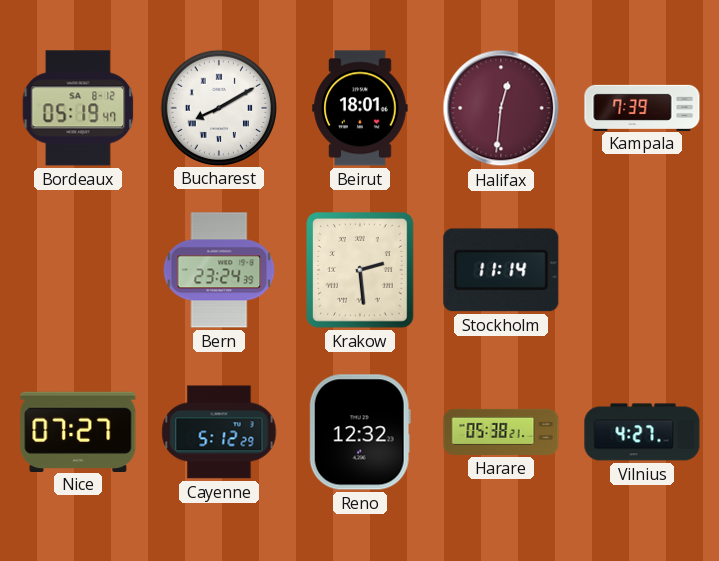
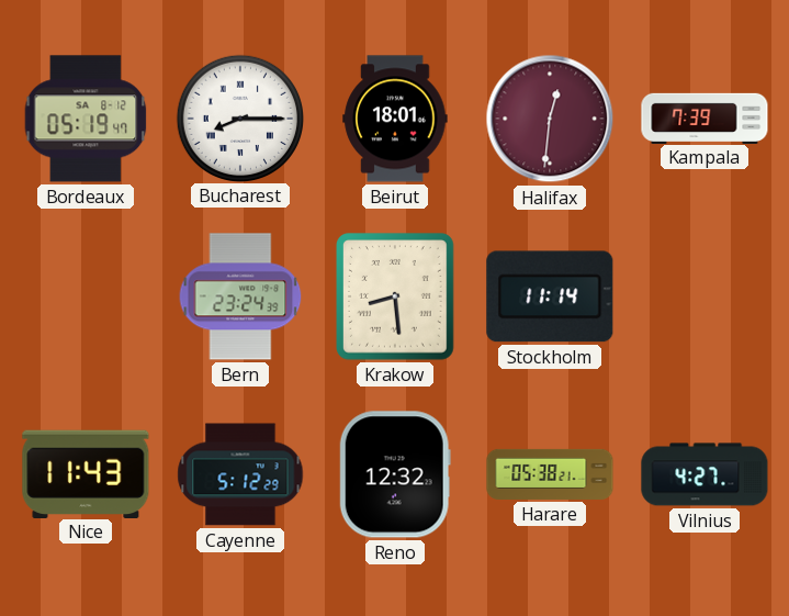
Bucharest: 8:10 -> 8:15
Krakow: 2:29 -> 8:29
Nice: 07:27 -> 11:43
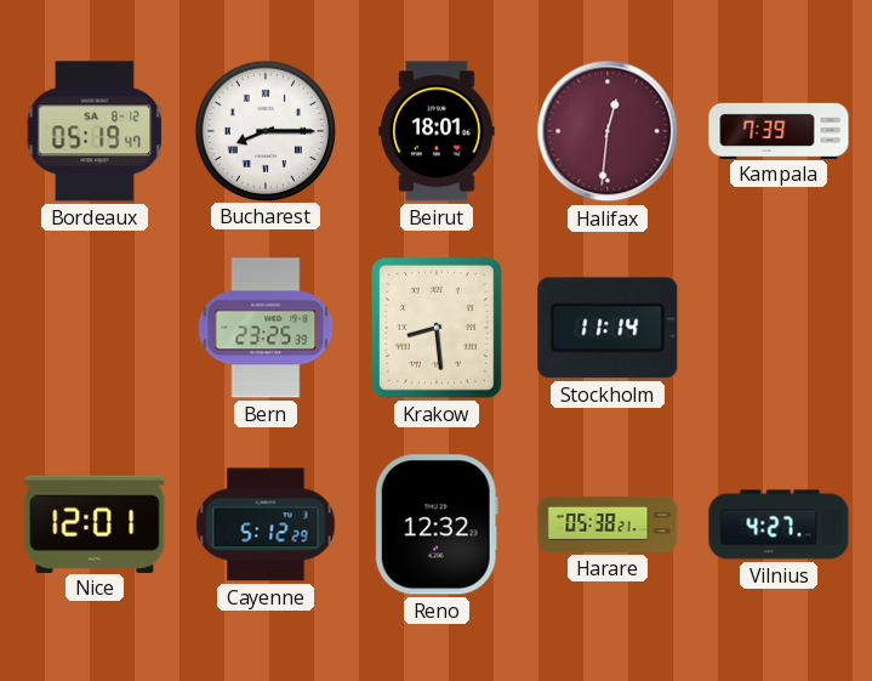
Bern: 23:24 -> 23:25
Nice: 11:43 -> 12:01
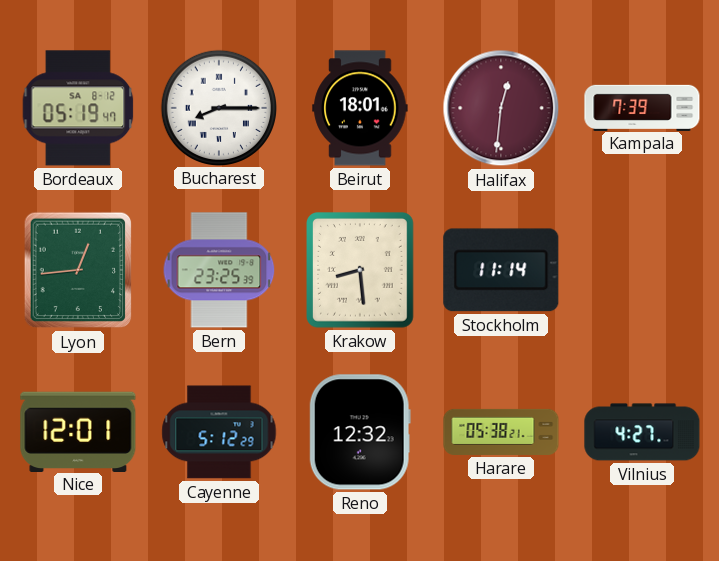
Lyon: none -> 12:44
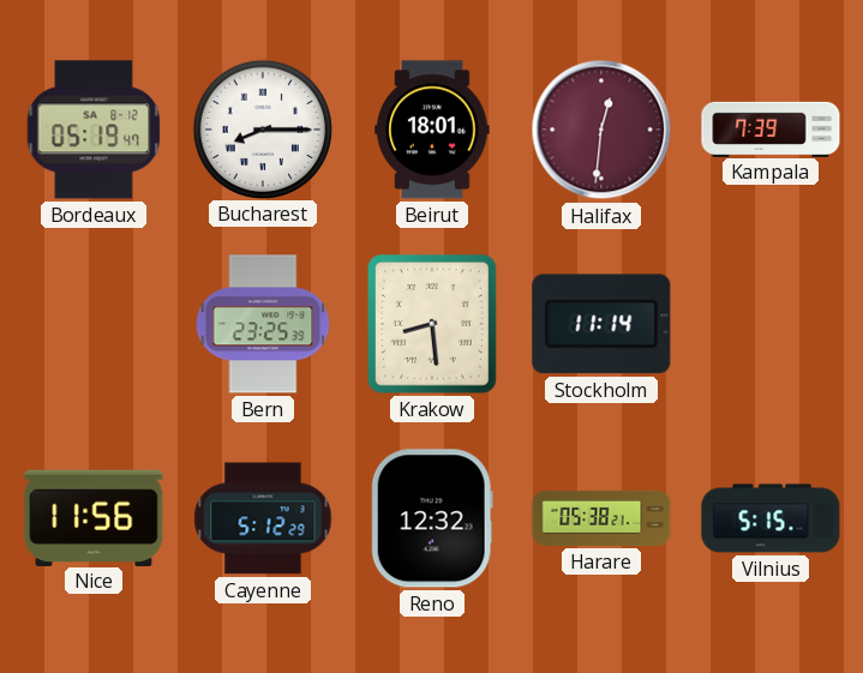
Lyon: 12:44 -> none
Nice: 12:01 -> 11:56
Vilnius: 4:27 -> 5:15
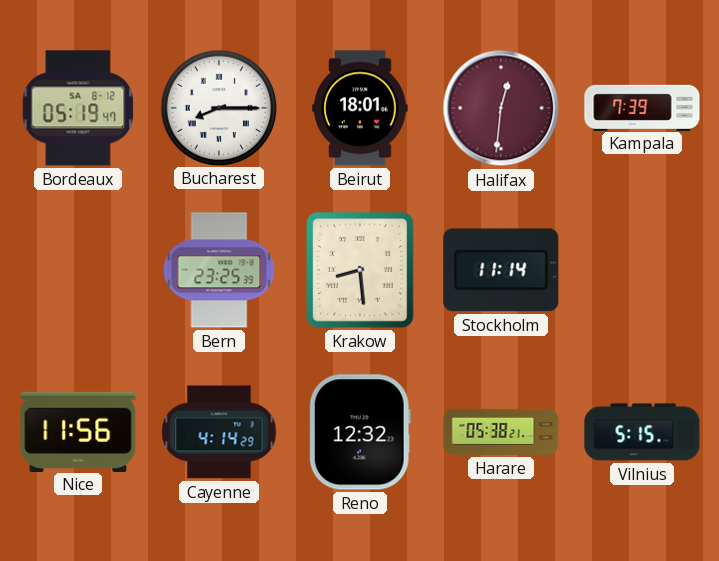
Cayenne: 5:12 -> 4:14
